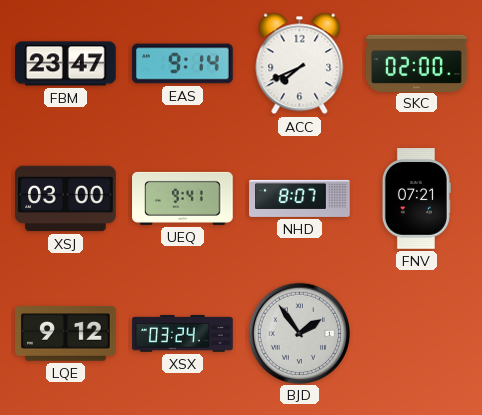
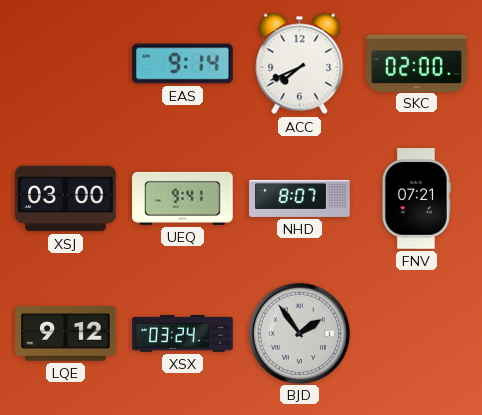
FBM: 23:47 -> none
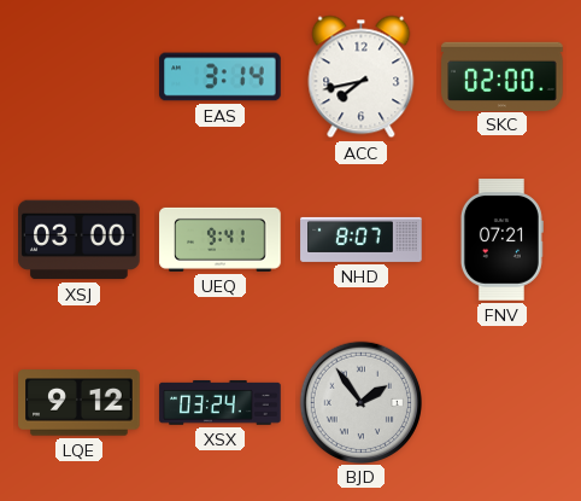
EAS: 9:14 -> 3:14
ACC: 7:41 -> 7:43
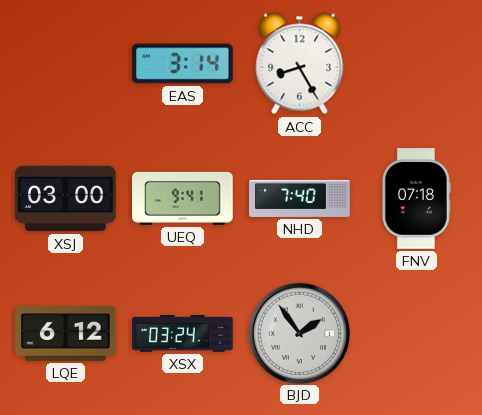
ACC: 7:43 -> 8:25
SKC: 02:00 -> none
NHD: 8:07 -> 7:40
FNV: 07:21 -> 07:18
LQE: 9:12 -> 6:12
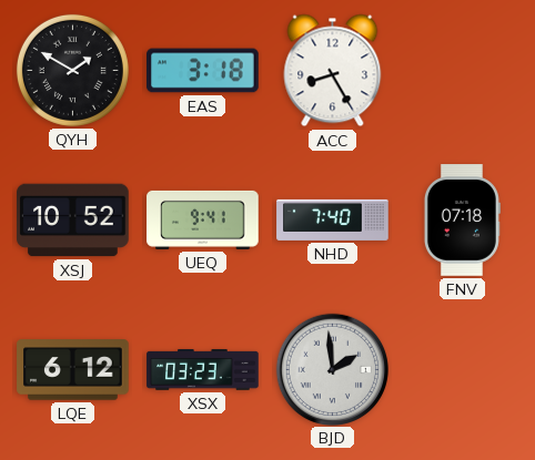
QYH: none -> 1:50
EAS: 3:14 -> 3:18
XSJ: 03:00 -> 10:52
XSX: 03:24 -> 03:23
BJD: 1:54 -> 1:59
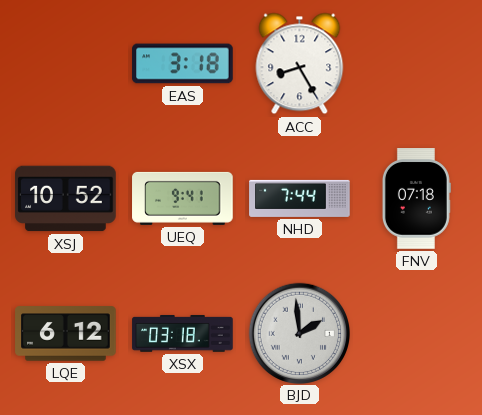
QYH: 1:50 -> none
NHD: 7:40 -> 7:44
XSX: 03:23 -> 03:18
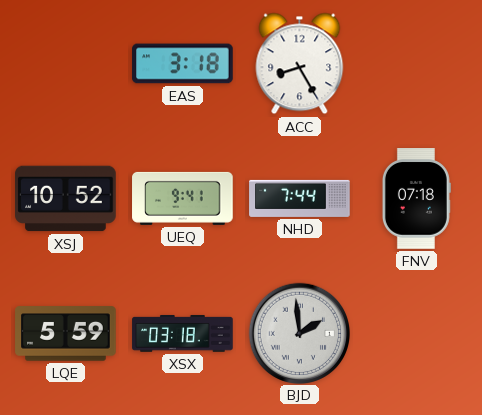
LQE: 6:12 -> 5:59
